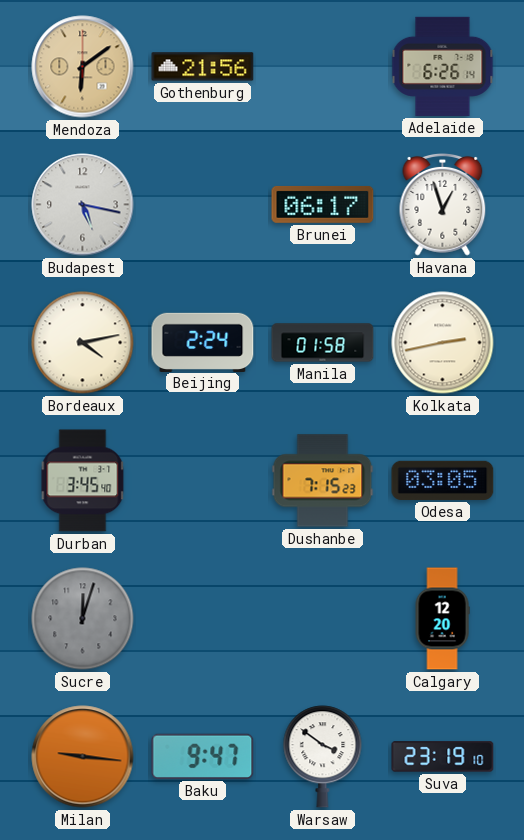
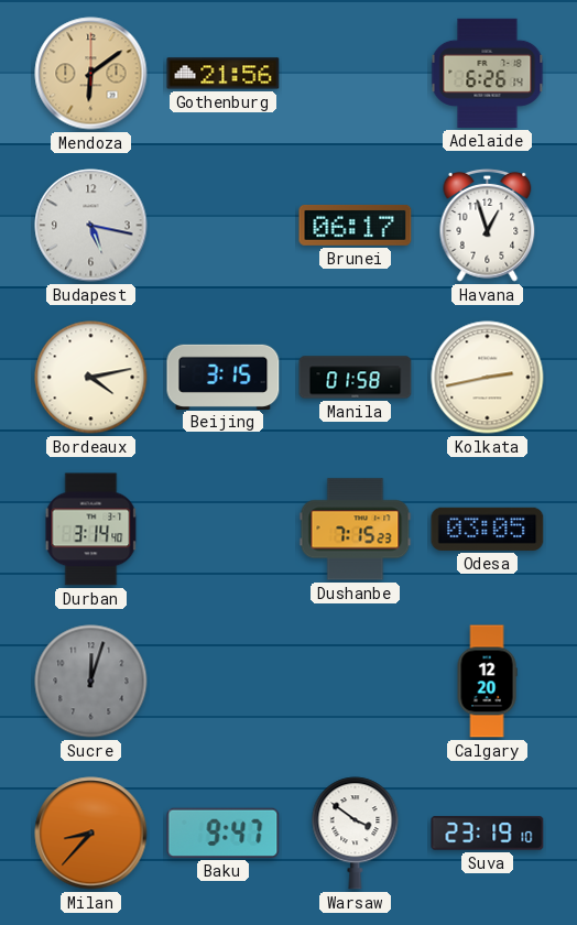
Beijing: 2:24 -> 3:15
Durban: 3:45 -> 3:14
Milan: 9:16 -> 8:37
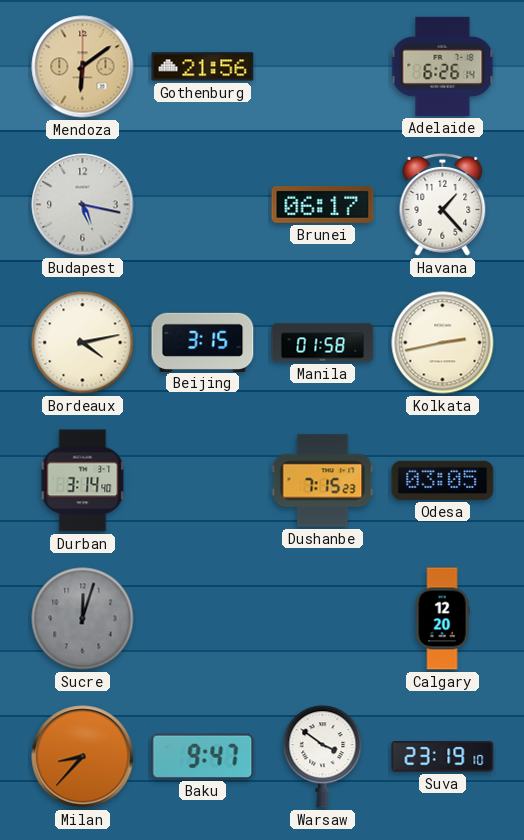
Havana: 12:57 -> 1:23
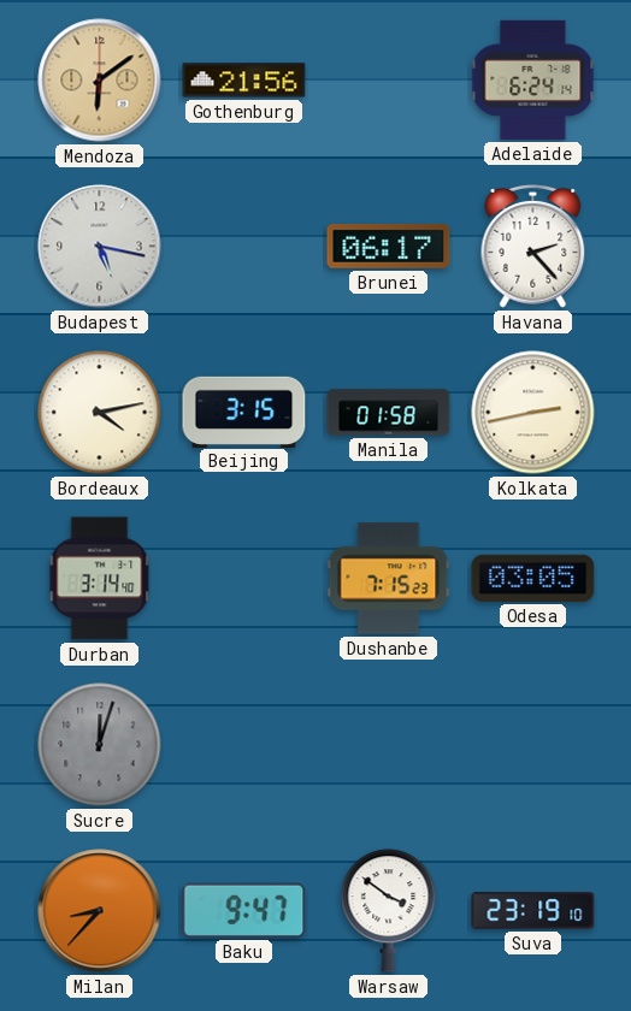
Adelaide: 6:26 -> 6:24
Havana: 1:23 -> 2:23
Calgary: 12:20 -> none
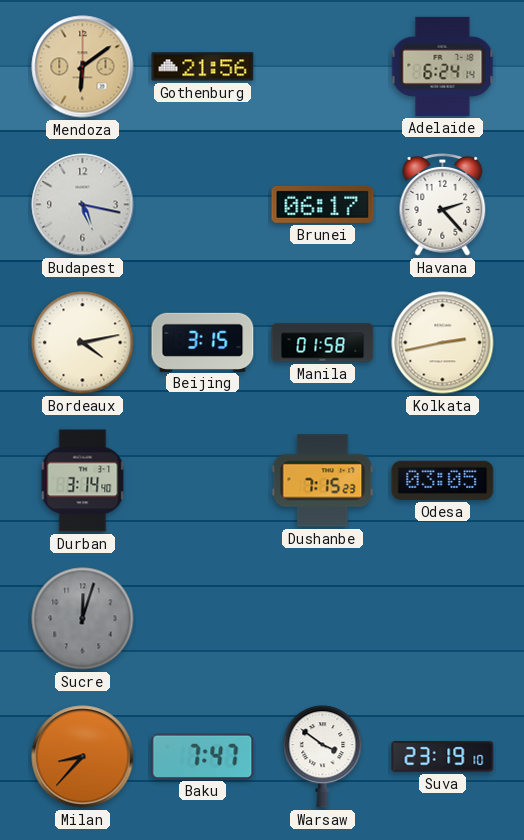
Baku: 9:47 -> 7:47
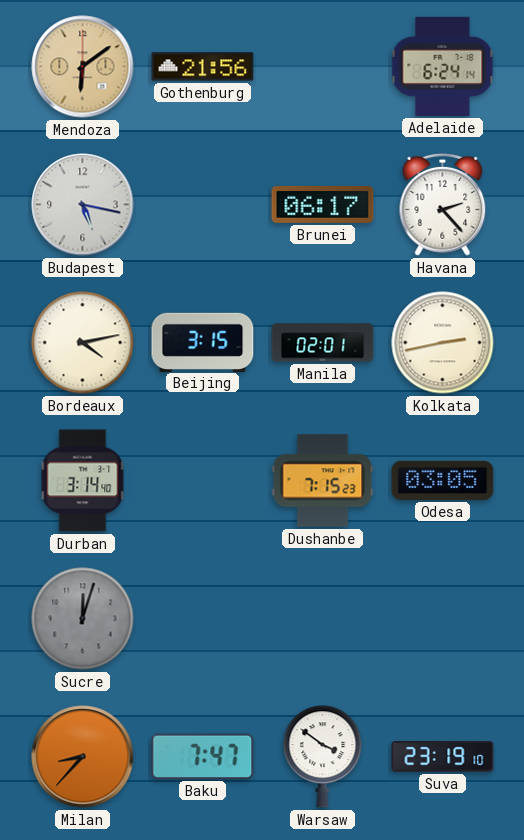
Manila: 01:58 -> 02:01
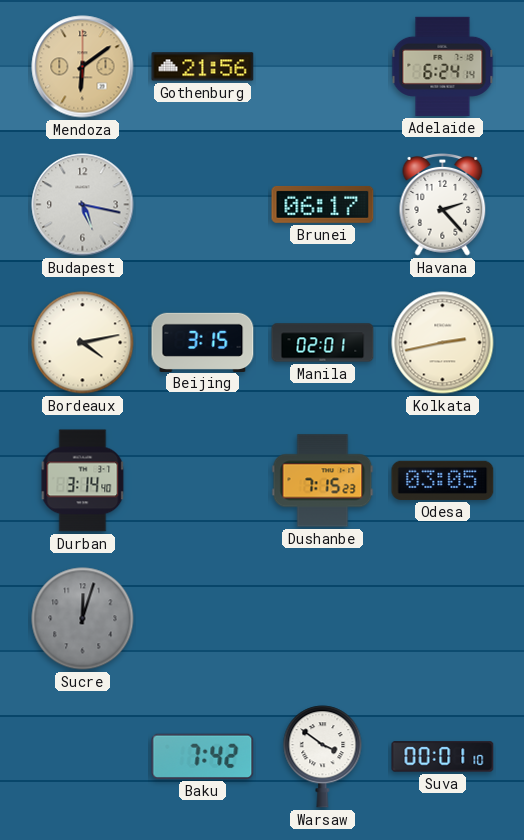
Milan: 8:37 -> none
Baku: 7:47 -> 7:42
Suva: 23:19 -> 00:01
